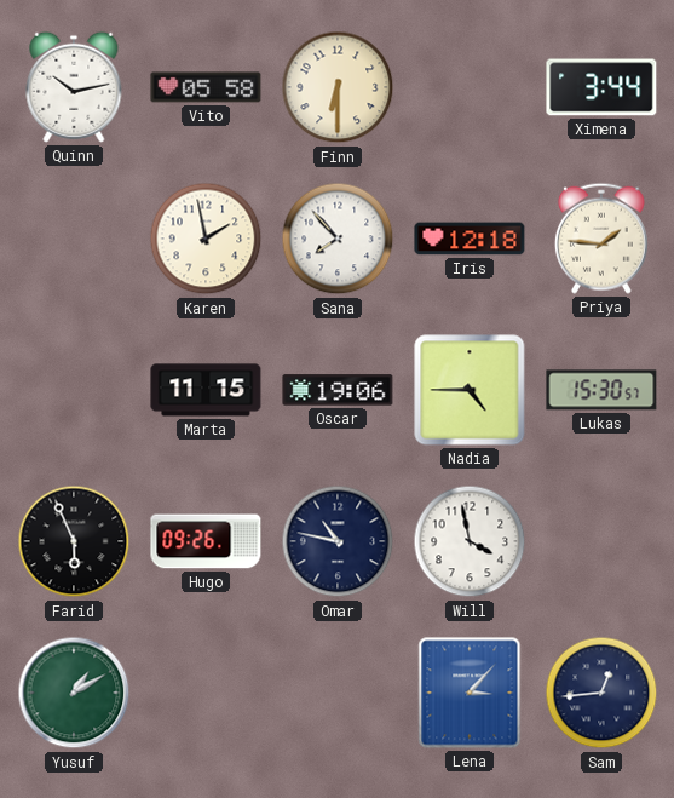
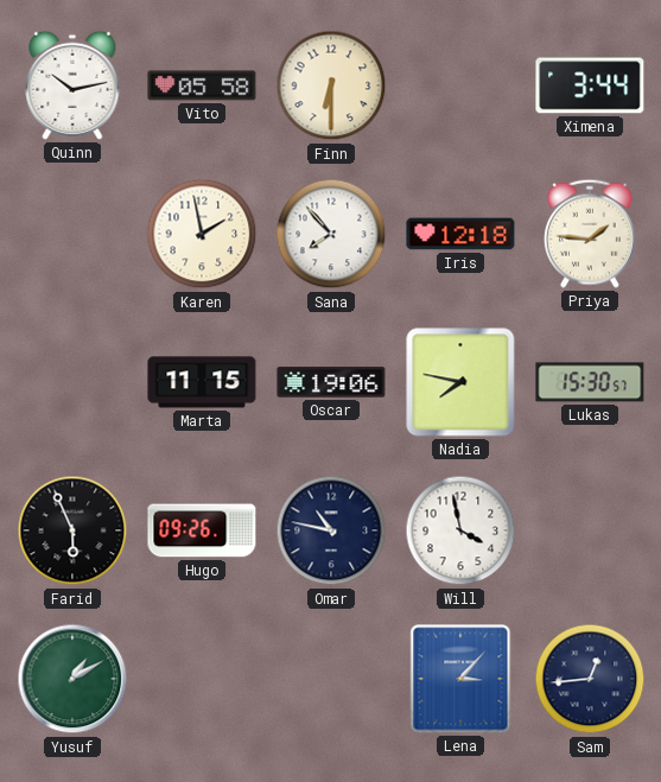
Nadia: 4:45 -> 7:47
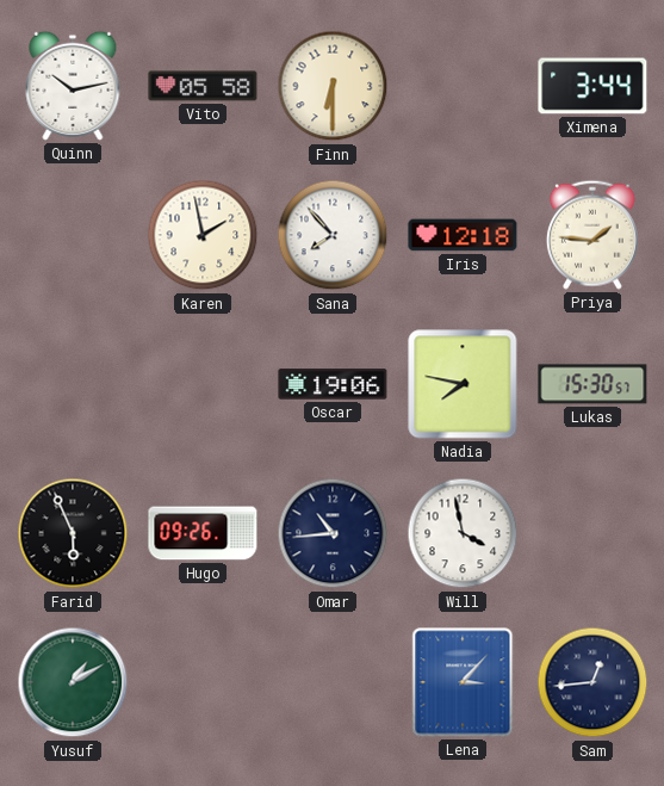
Marta: 11:15 -> none
Omar: 10:47 -> 10:44
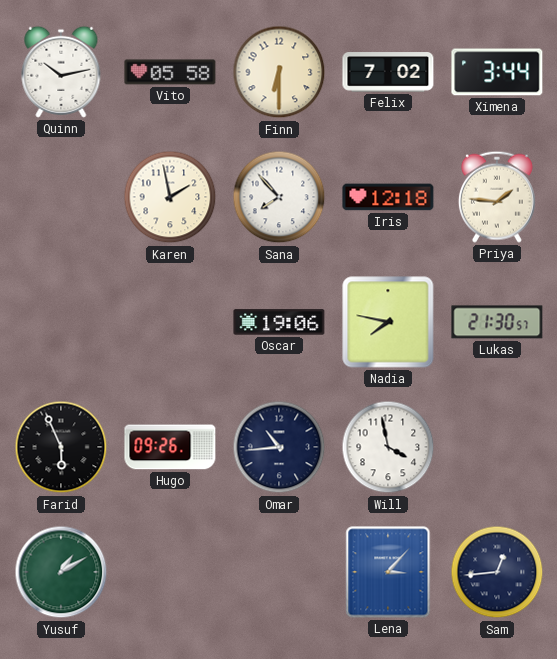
Felix: none -> 7:02
Lukas: 15:30 -> 21:30
